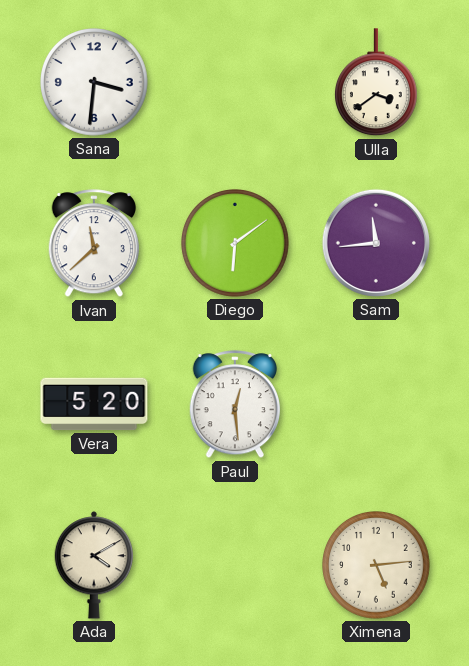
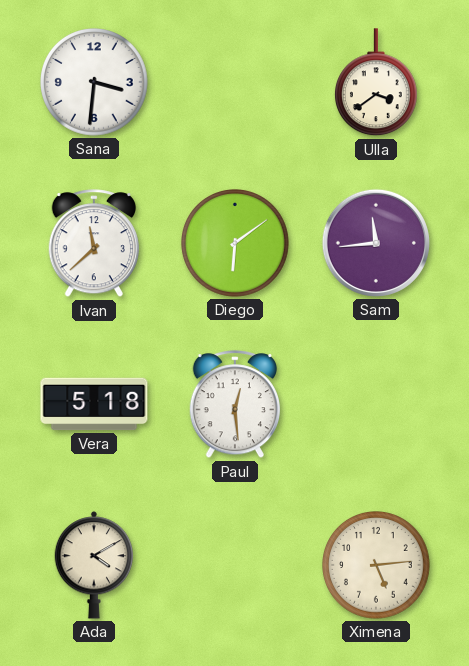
Vera: 5:20 -> 5:18
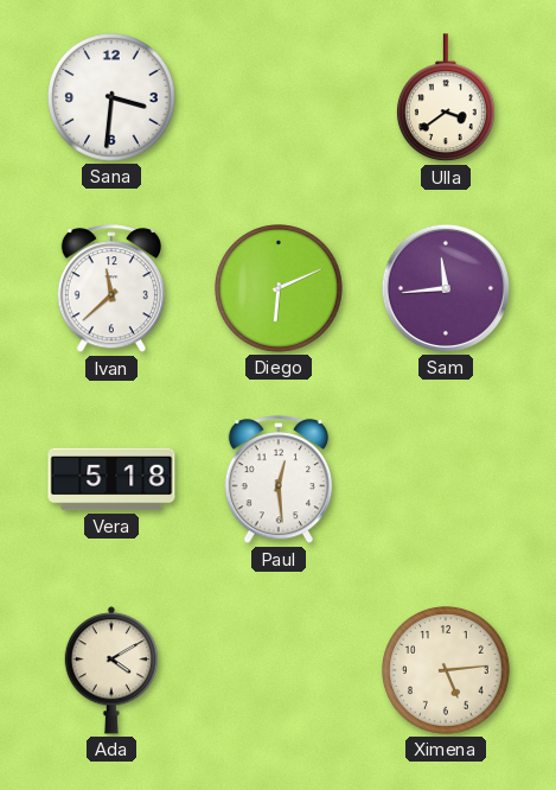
Diego: 6:09 -> 6:11
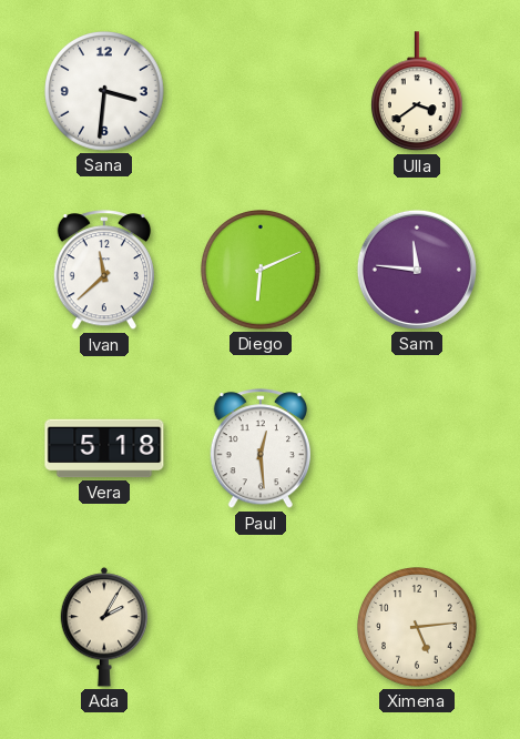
Sam: 11:44 -> 11:46
Ada: 4:10 -> 2:05
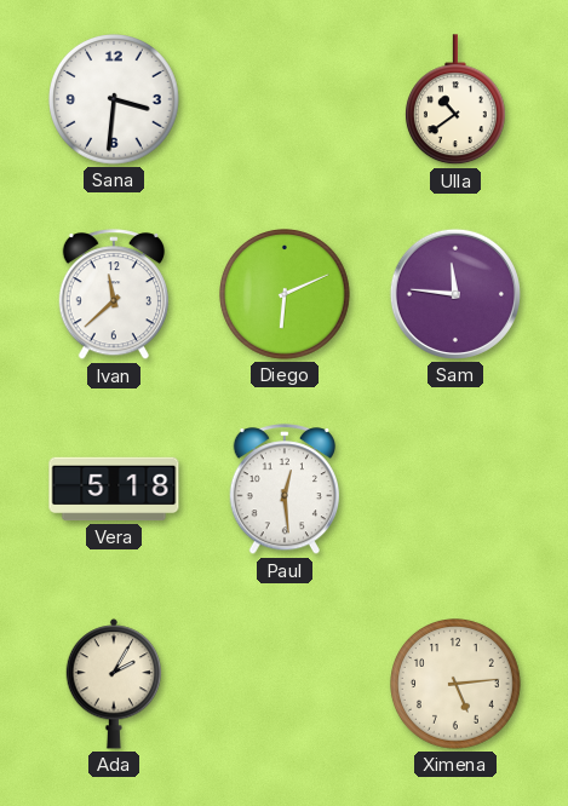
Ulla: 3:39 -> 10:39
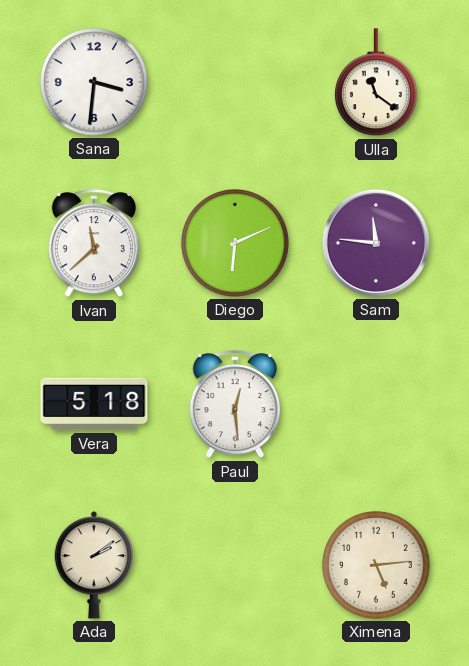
Ulla: 10:39 -> 11:21
Ada: 2:05 -> 2:09
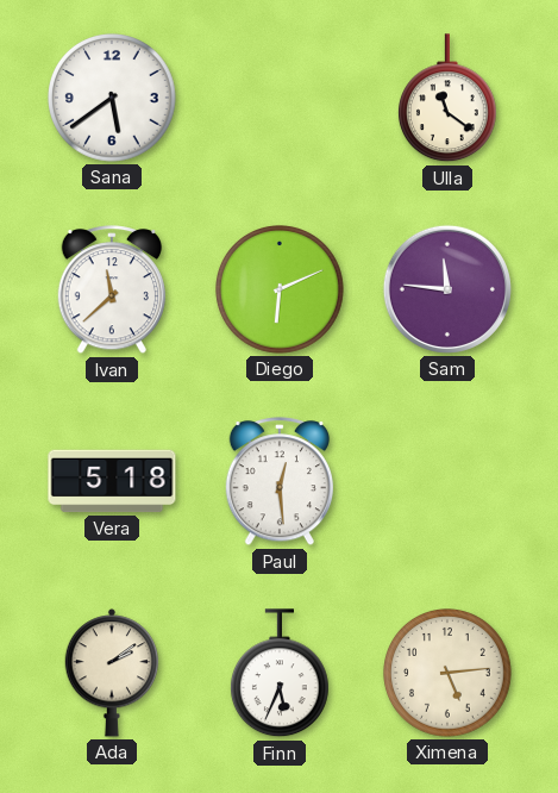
Sana: 3:31 -> 5:39
Finn: none -> 5:34
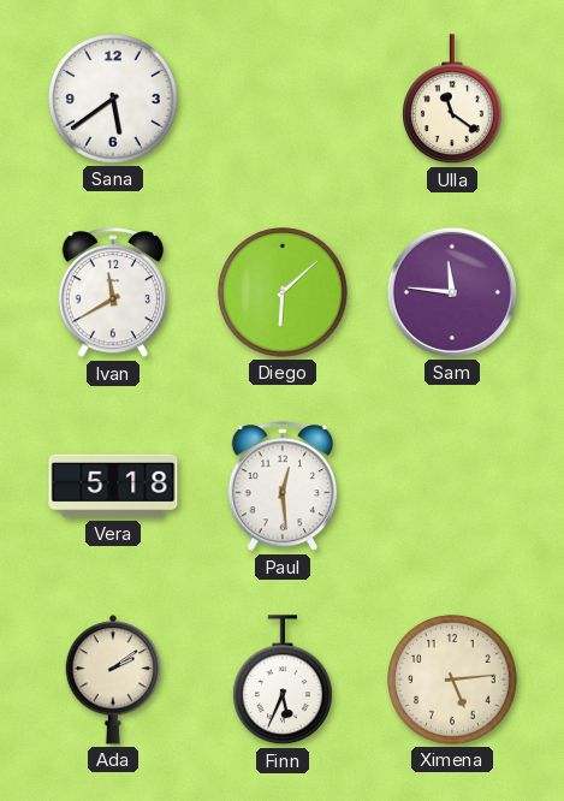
Ivan: 11:38 -> 11:40
Diego: 6:11 -> 6:08
